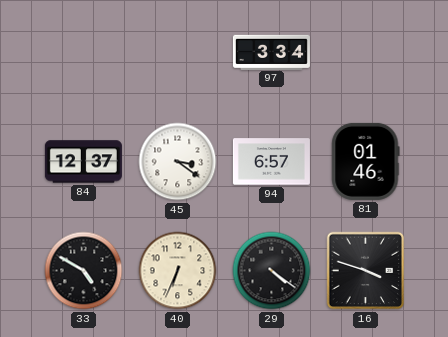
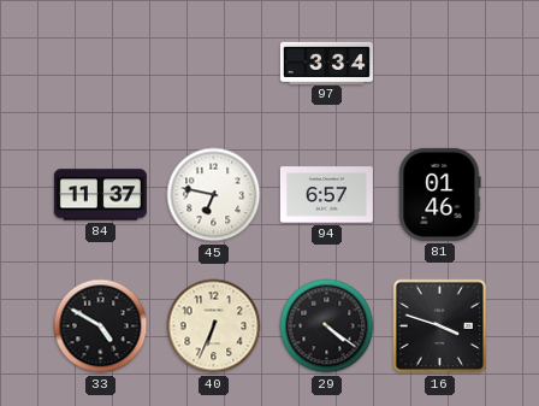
84: 12:37 -> 11:37
45: 3:21 -> 6:47
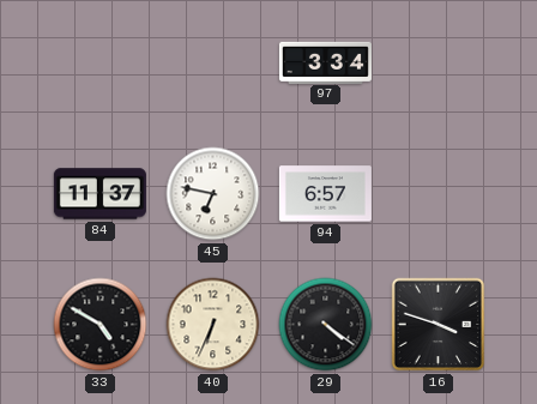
81: 01:46 -> none
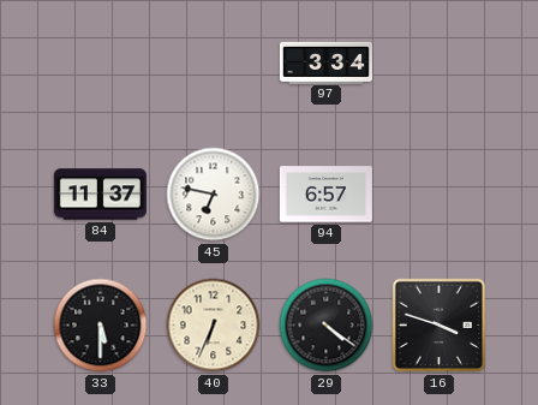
33: 4:50 -> 5:30
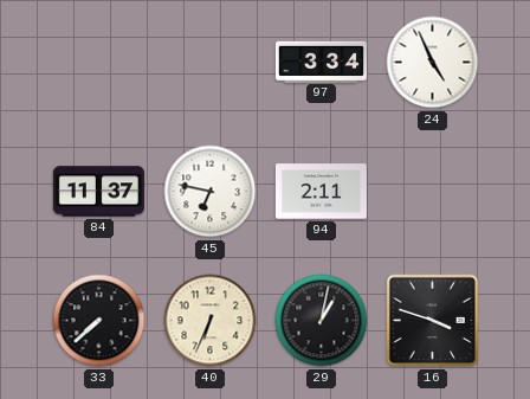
24: none -> 4:56
94: 6:57 -> 2:11
33: 5:30 -> 7:38
29: 4:21 -> 1:02
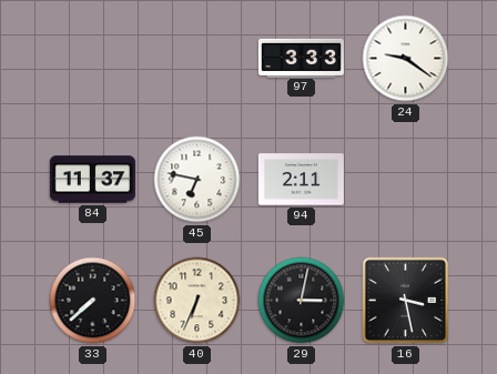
97: 3:34 -> 3:33
24: 4:56 -> 9:21
29: 1:02 -> 3:02
16: 3:48 -> 3:28
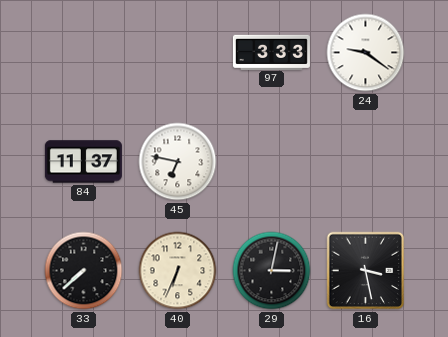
94: 2:11 -> none
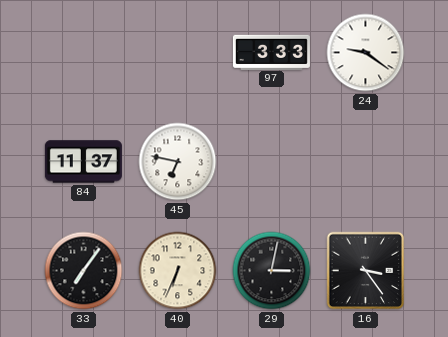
33: 7:38 -> 7:06
16: 3:28 -> 3:24
